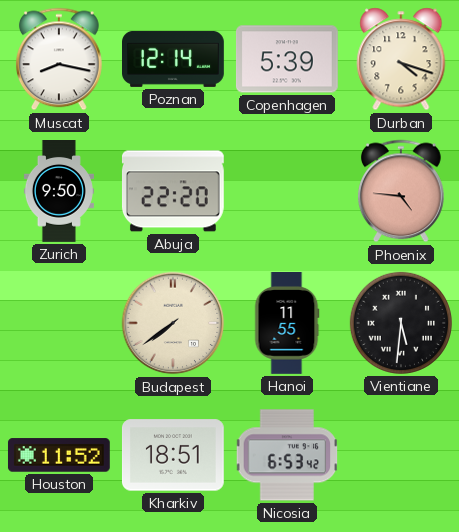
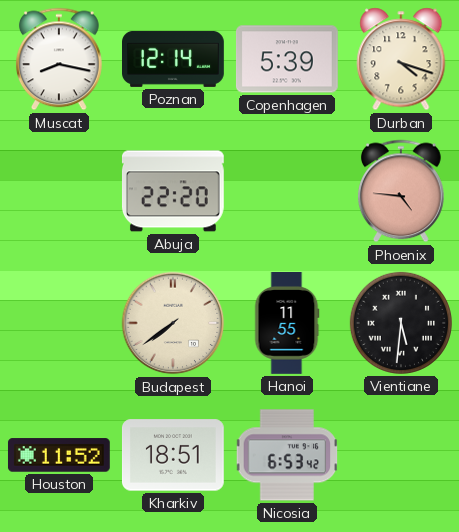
Zurich: 9:50 -> none
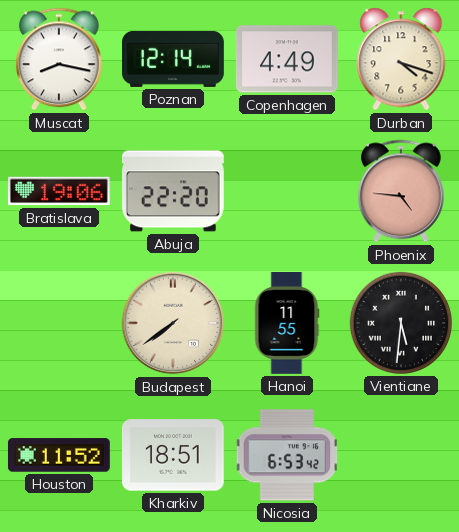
Copenhagen: 5:39 -> 4:49
Bratislava: none -> 19:06
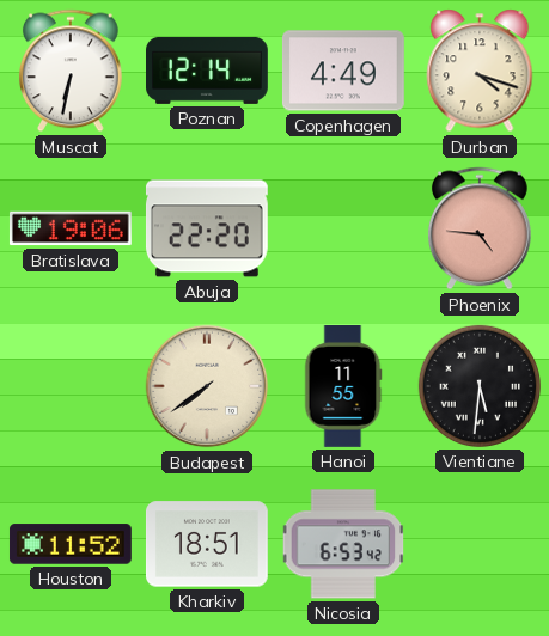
Muscat: 8:17 -> 6:32
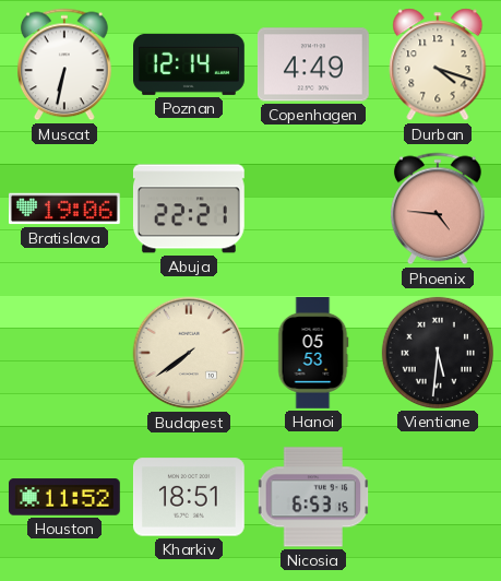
Abuja: 22:20 -> 22:21
Hanoi: 11:55 -> 05:53
Nicosia: 6:53:42 -> 6:53:15
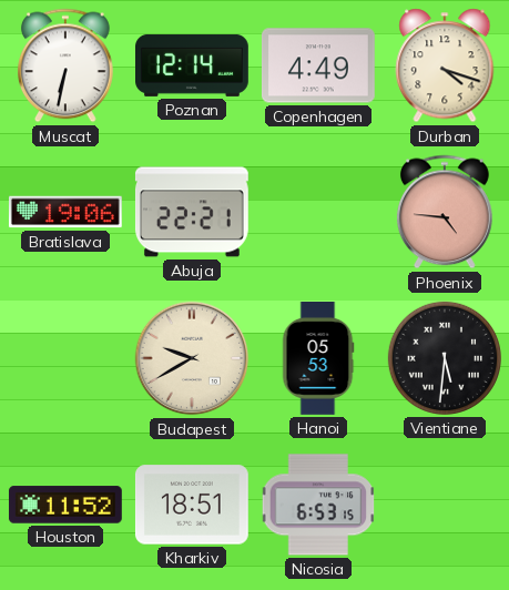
Budapest: 7:39 -> 9:40
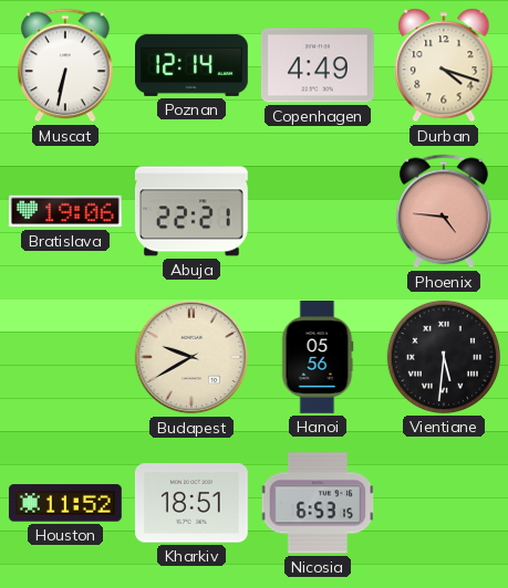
Hanoi: 05:53 -> 05:56
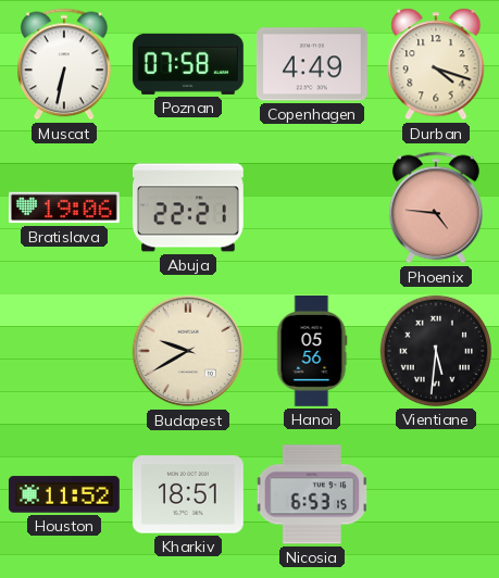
Poznan: 12:14 -> 07:58
